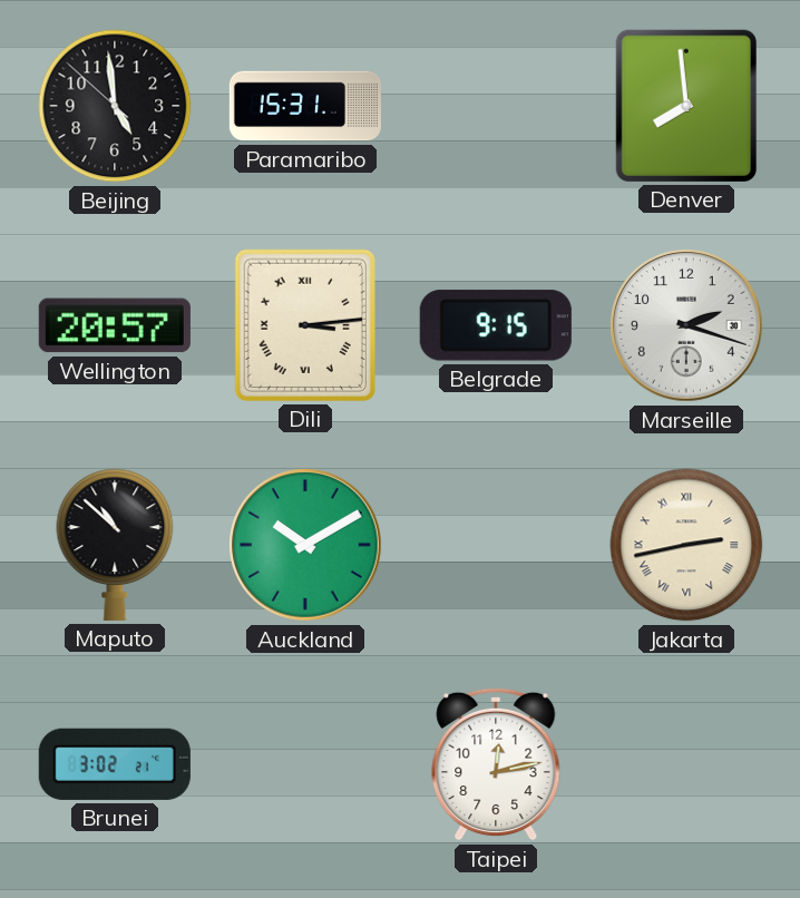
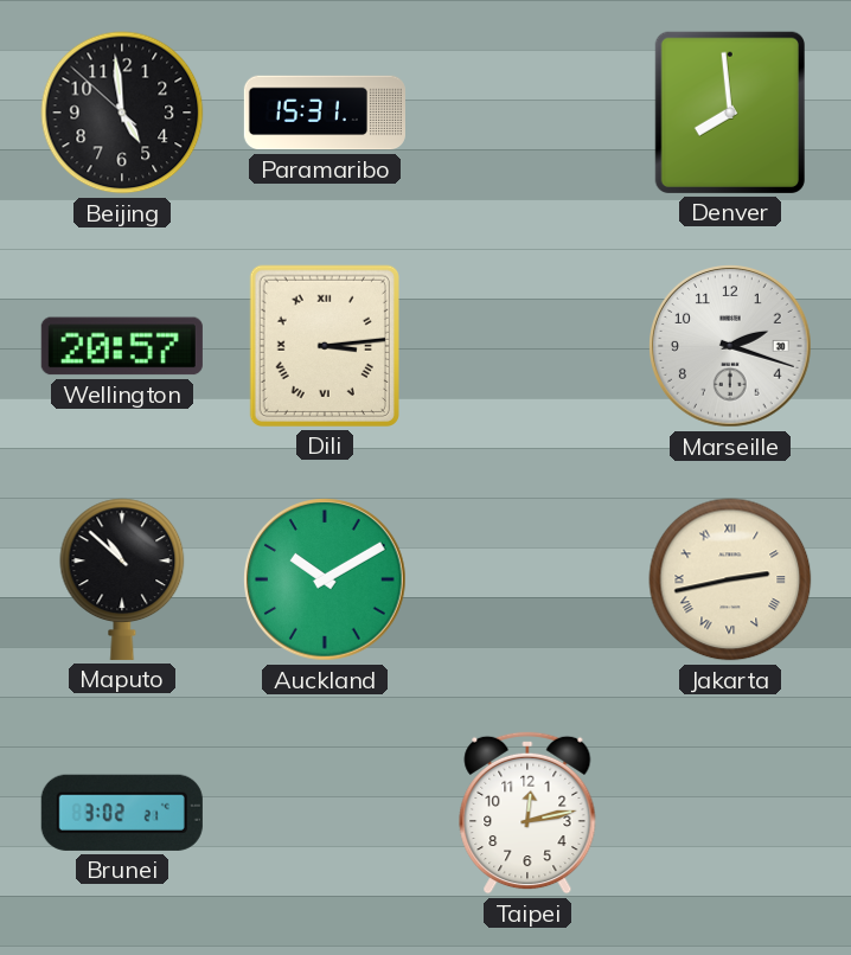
Belgrade: 9:15 -> none
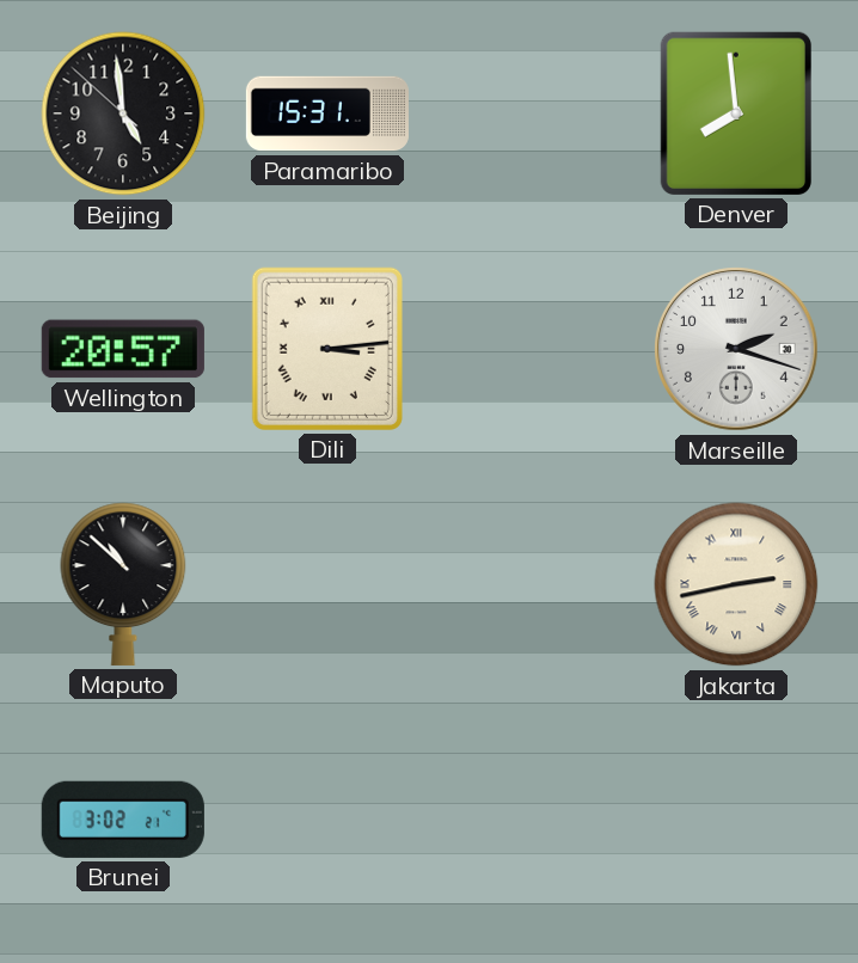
Auckland: 10:10 -> none
Taipei: 12:13 -> none
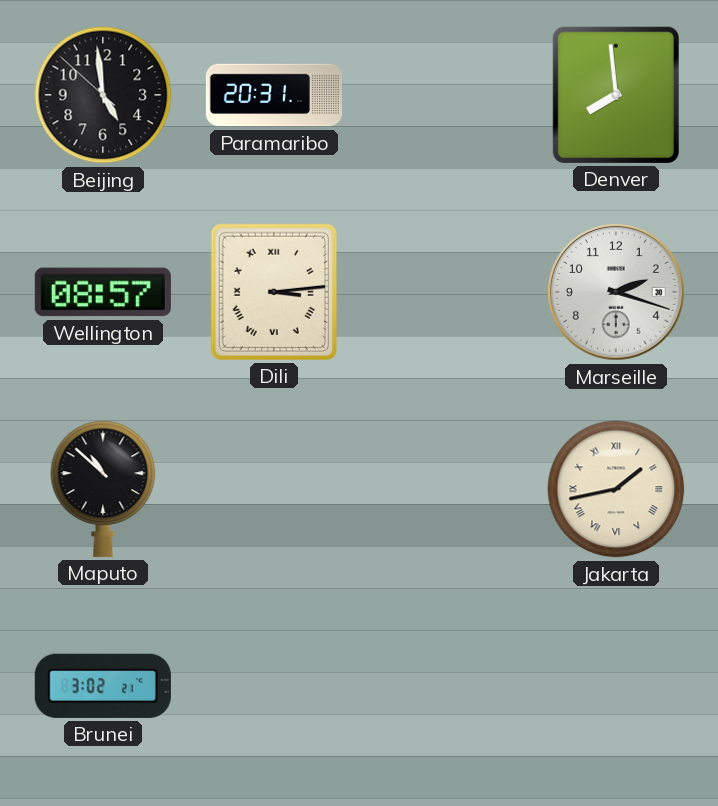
Paramaribo: 15:31 -> 20:31
Wellington: 20:57 -> 08:57
Jakarta: 2:43 -> 1:43
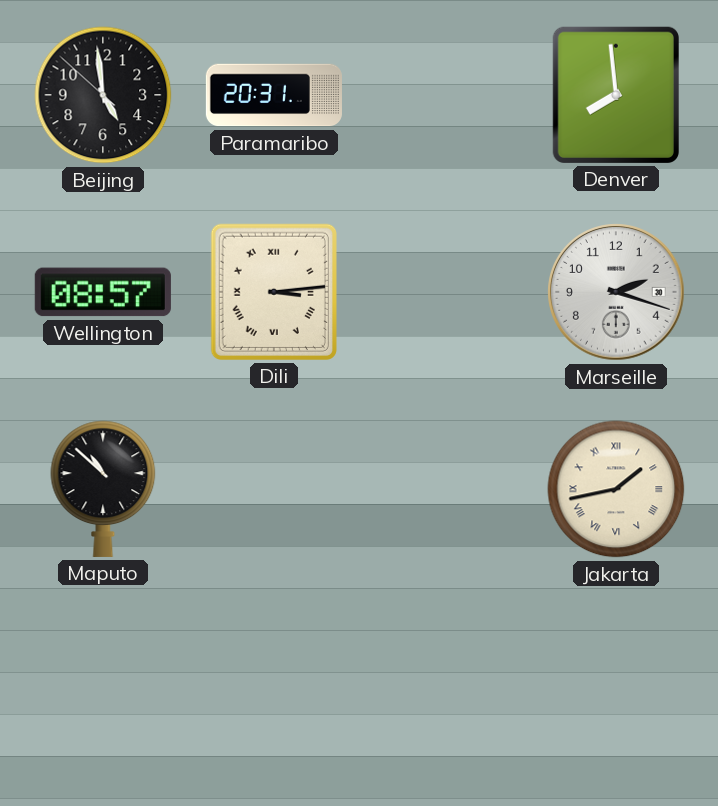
Brunei: 3:02 -> none
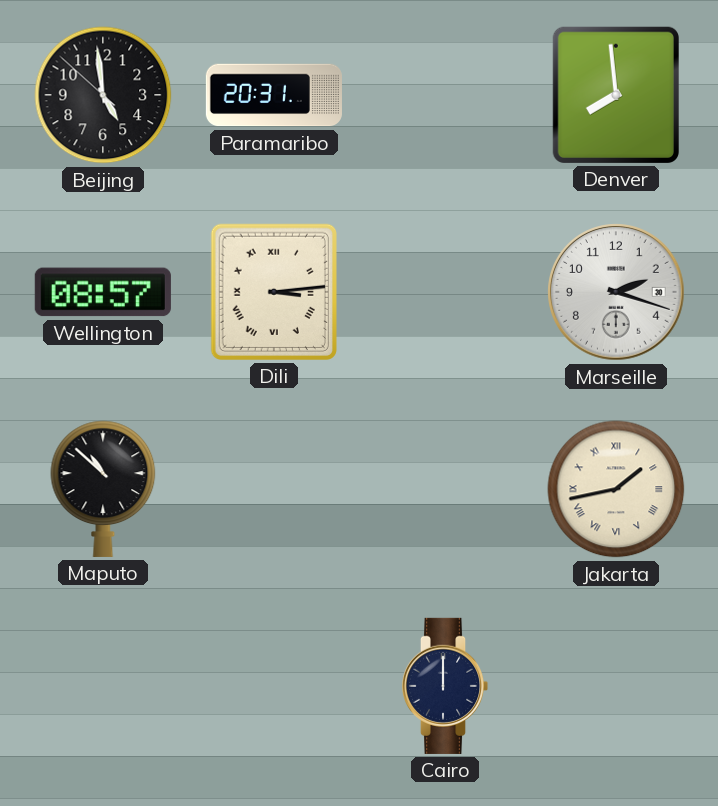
Cairo: none -> 12:00
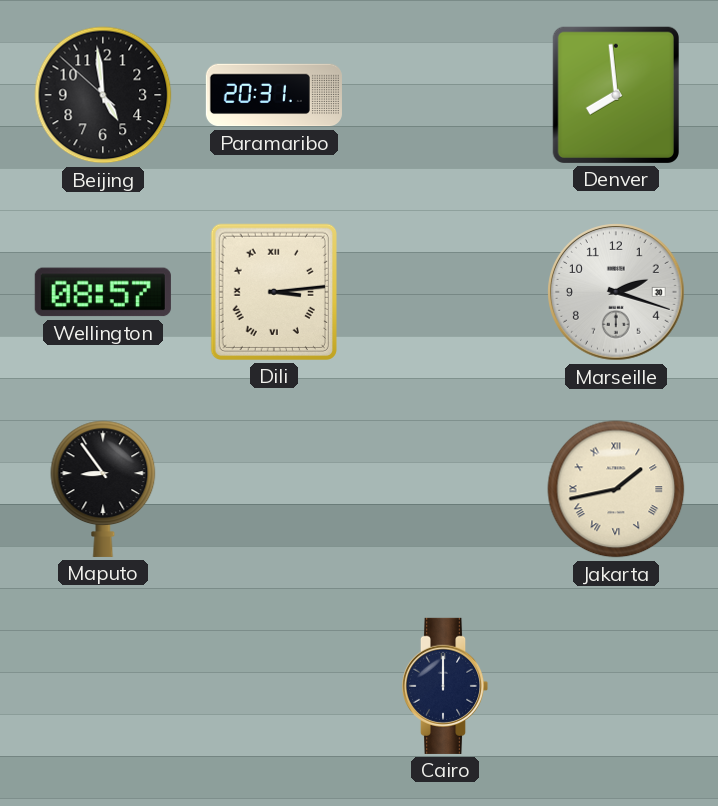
Maputo: 10:52 -> 8:54
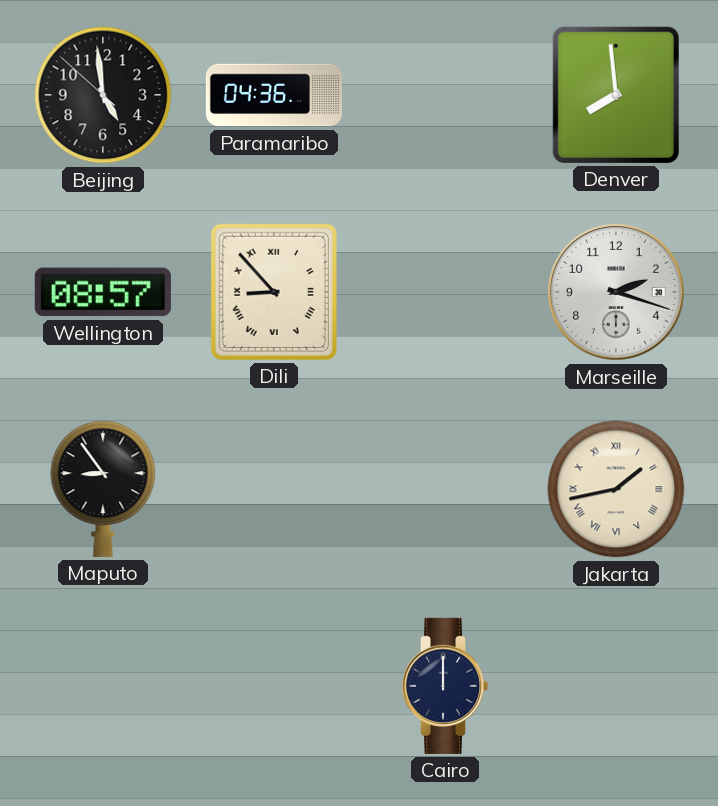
Paramaribo: 20:31 -> 04:36
Dili: 3:14 -> 8:53
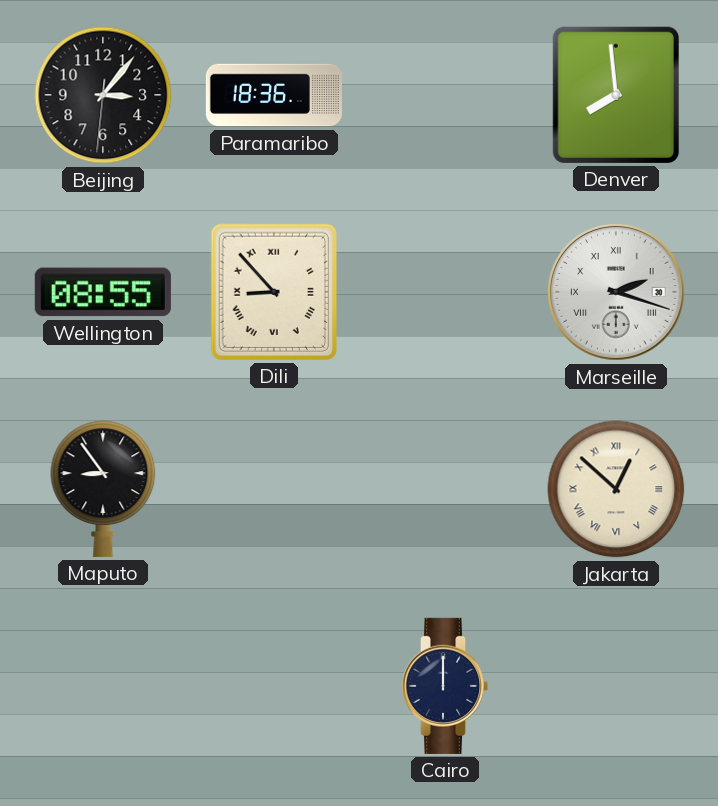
Beijing: 4:58 -> 3:06
Paramaribo: 04:36 -> 18:36
Wellington: 08:57 -> 08:55
Marseille numerals: Arabic -> Roman
Jakarta: 1:43 -> 12:52
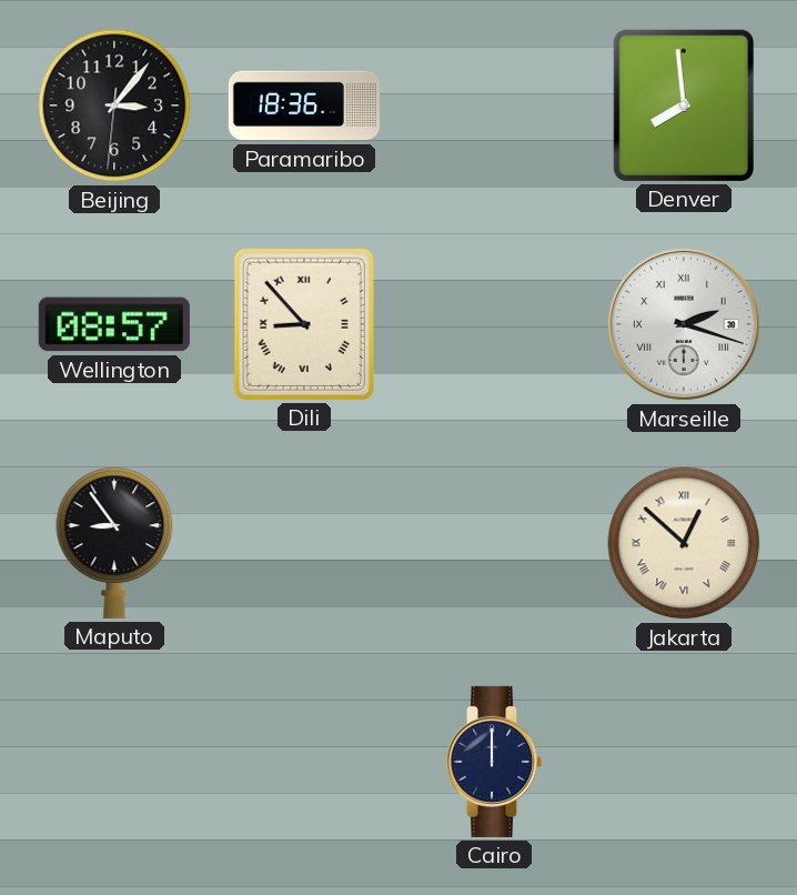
Wellington: 08:55 -> 08:57
